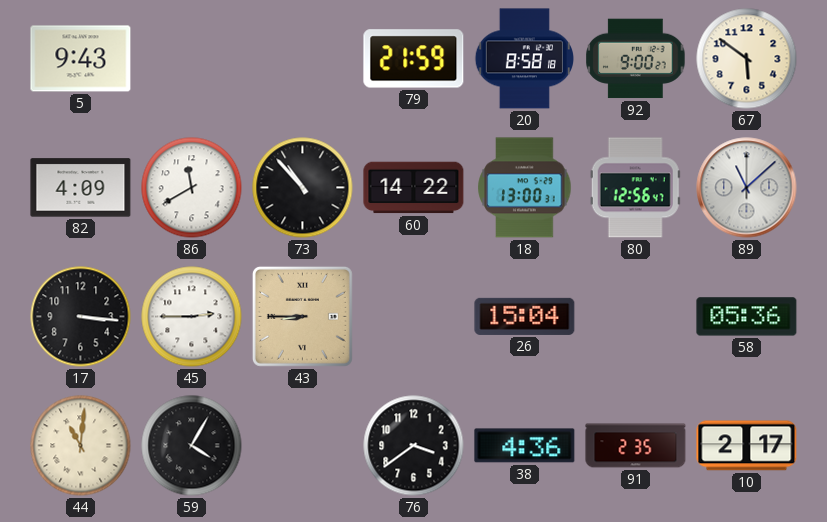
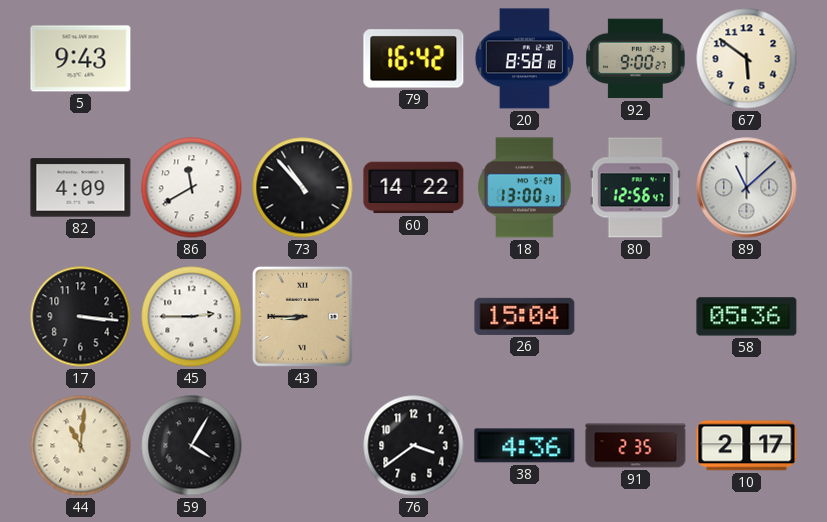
79: 21:59 -> 16:42
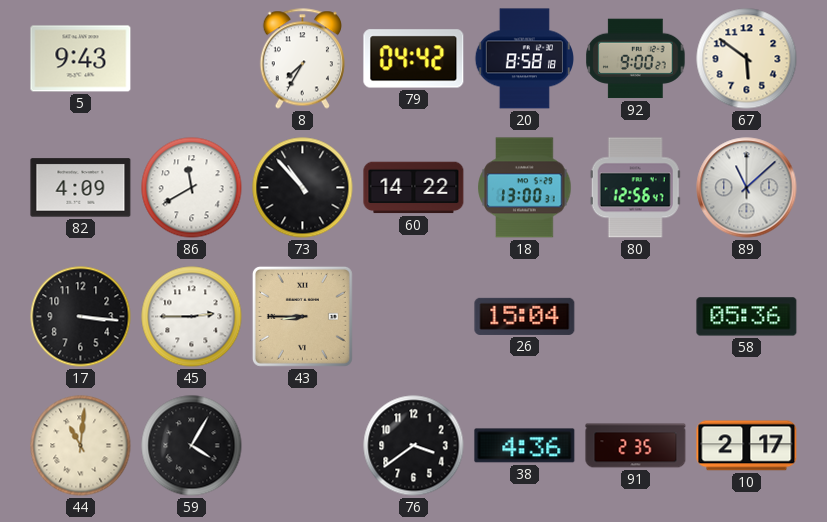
8: none -> 7:35
79: 16:42 -> 04:42
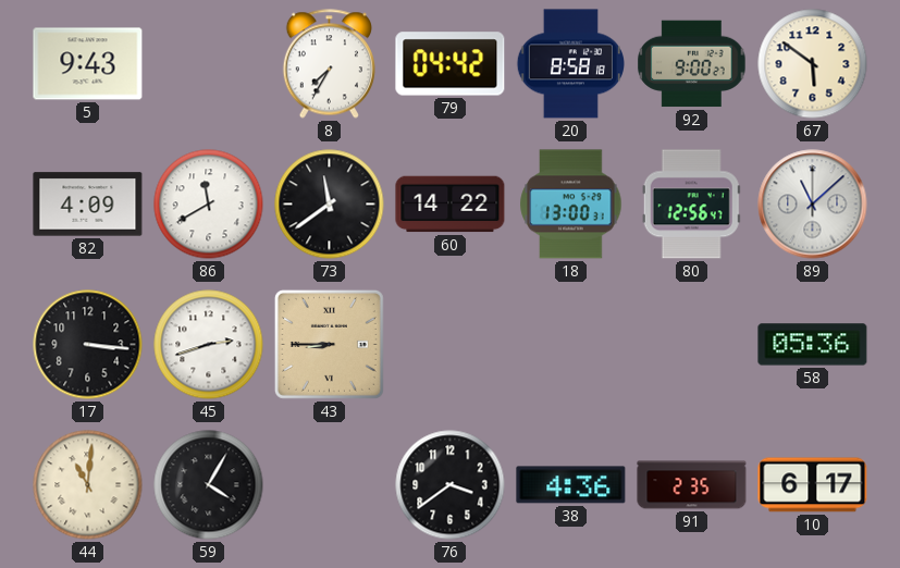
73: 10:53 -> 11:39
45: 2:45 -> 2:42
26: 15:04 -> none
10: 2:17 -> 6:17
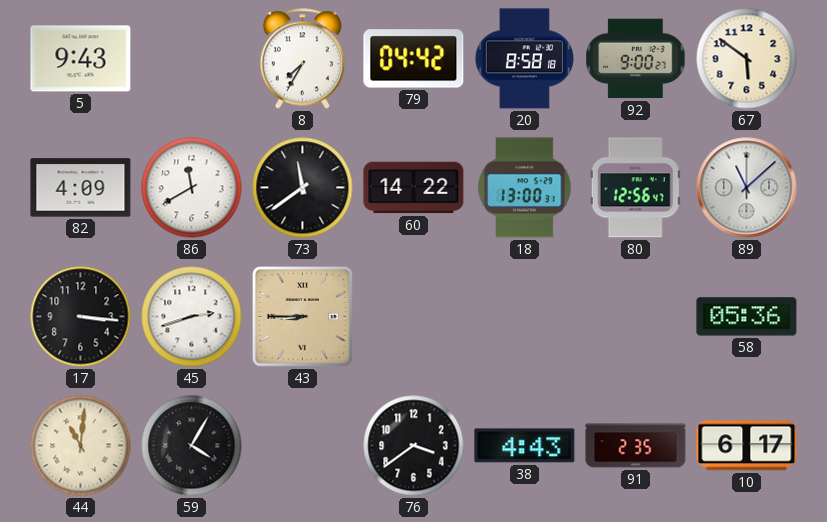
38: 4:36 -> 4:43
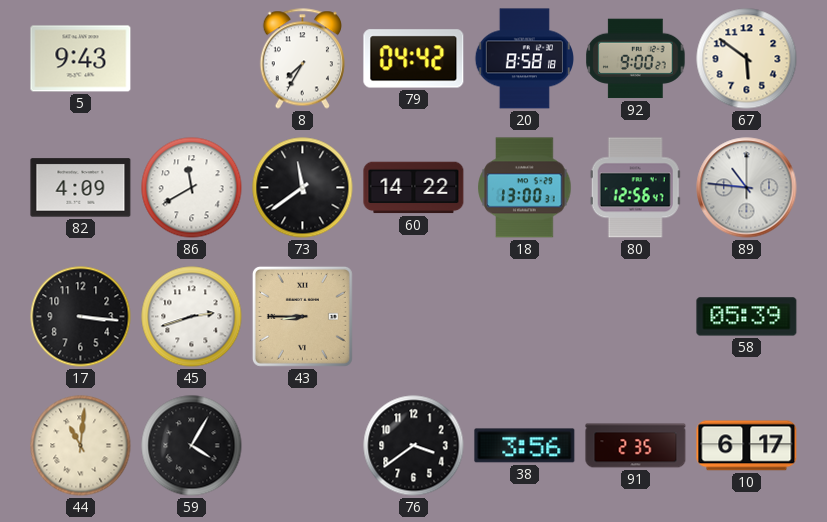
89: 11:08 -> 10:46
58: 05:36 -> 05:39
38: 4:43 -> 3:56
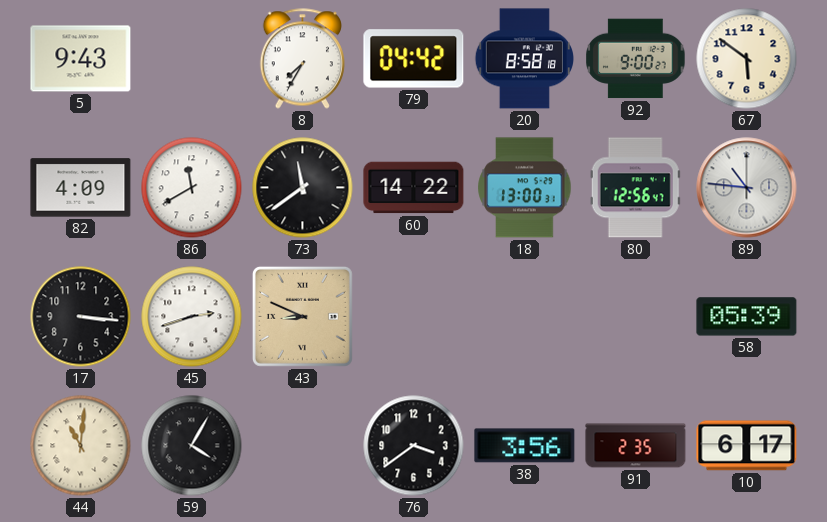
43: 8:45 -> 8:49
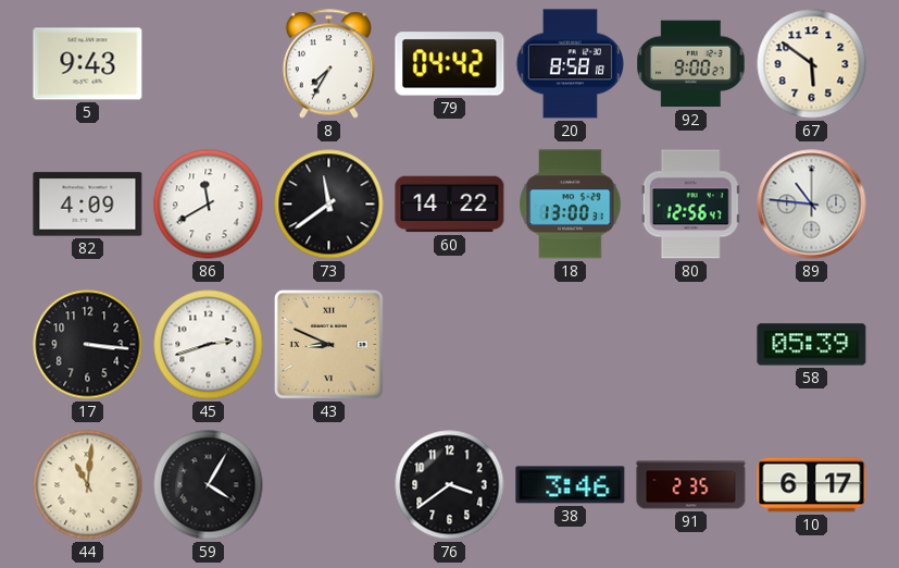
38: 3:56 -> 3:46
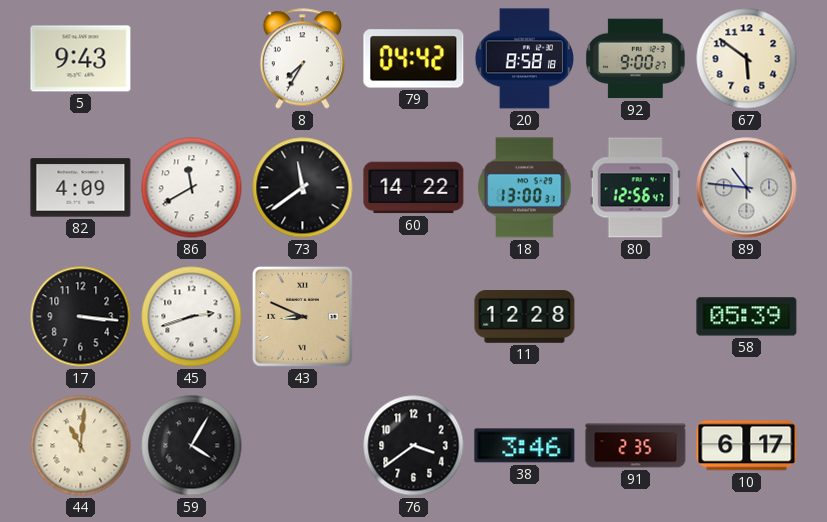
11: none -> 12:28
